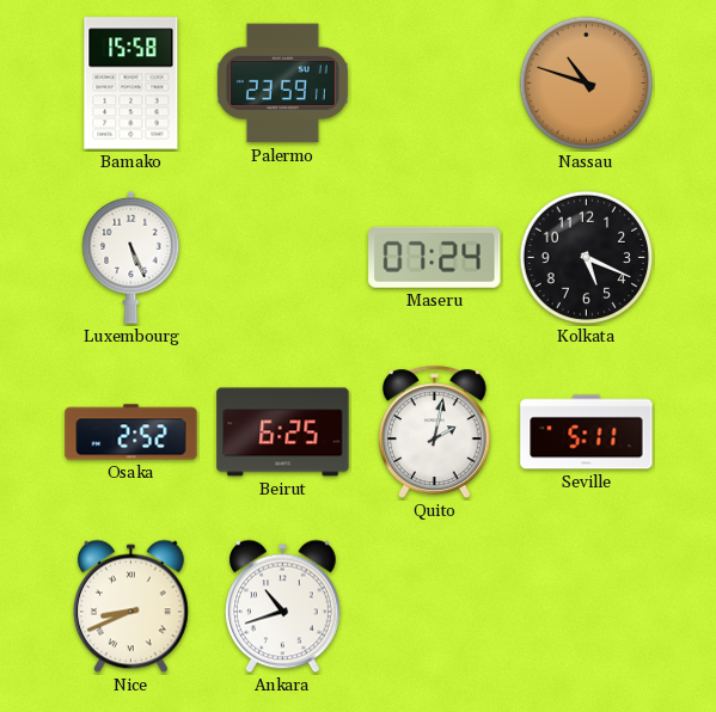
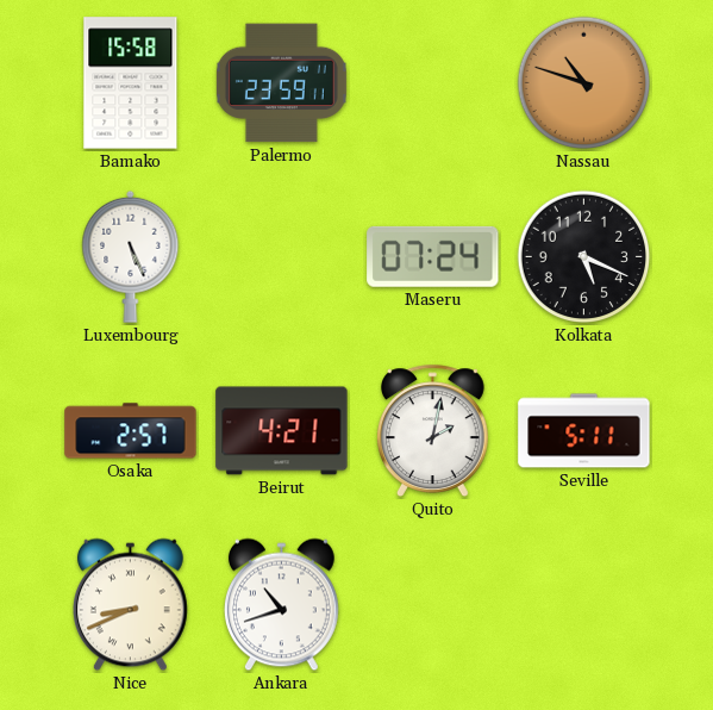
Osaka: 2:52 -> 2:57
Beirut: 6:25 -> 4:21
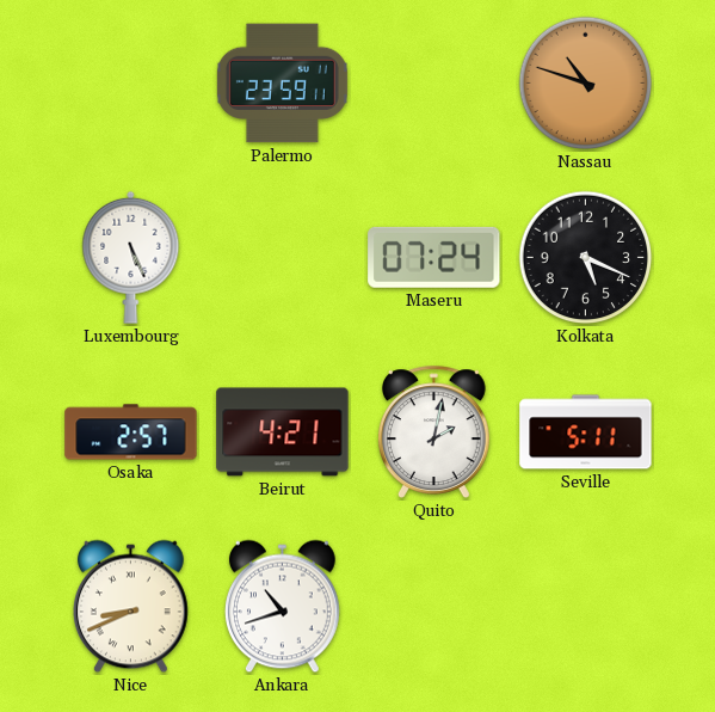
Bamako: 15:58 -> none
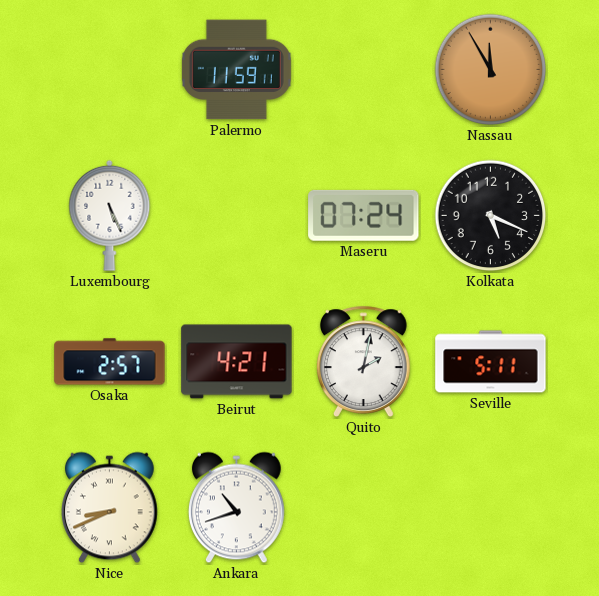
Palermo: 23:59 -> 11:59
Nassau: 10:48 -> 11:55
